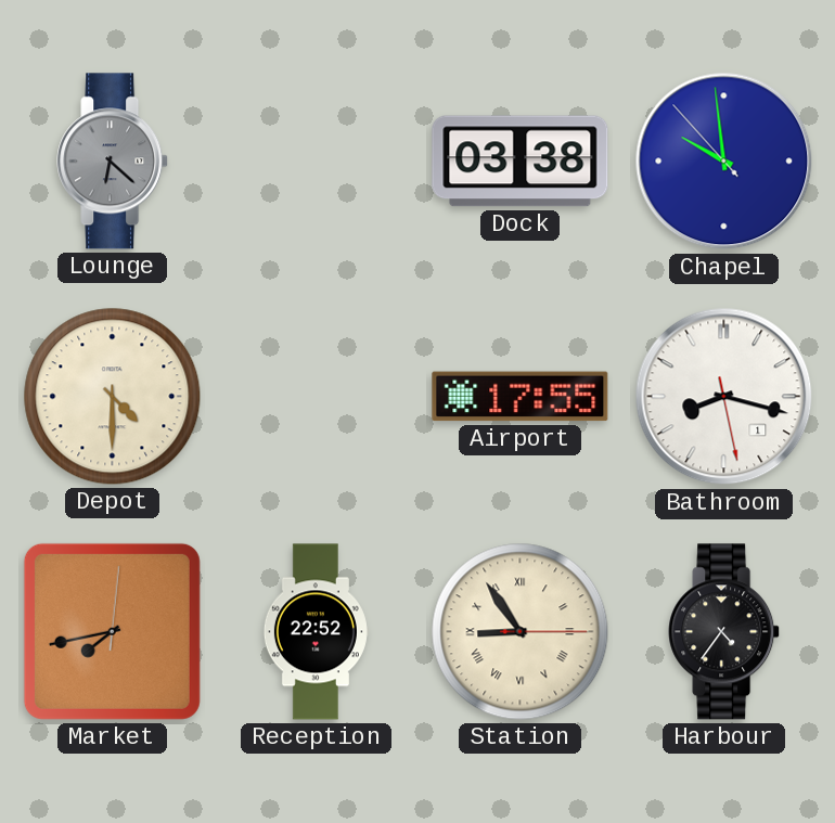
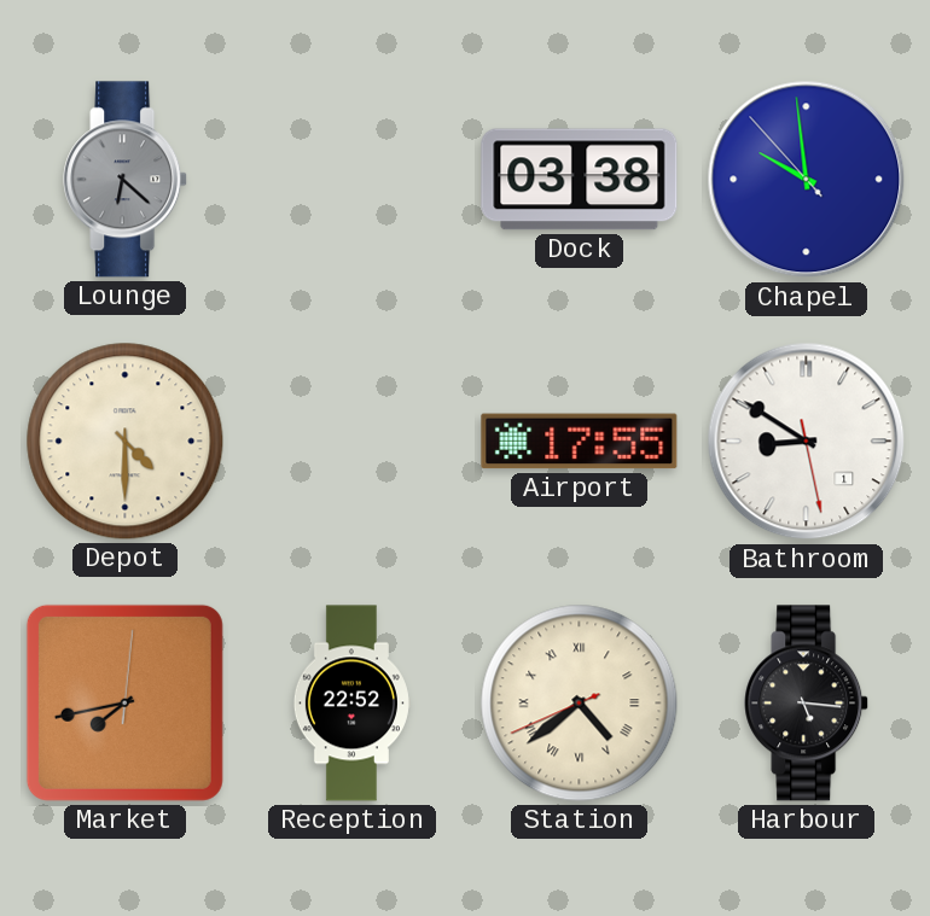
Bathroom: 8:17 -> 8:50
Station: 8:54 -> 4:38
Harbour: 4:36 -> 5:16
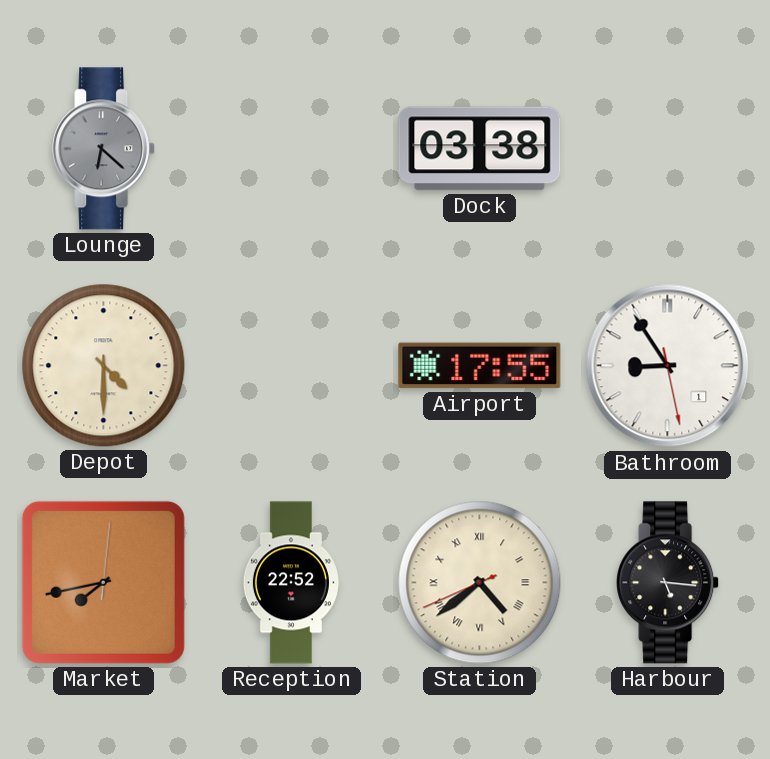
Chapel: 9:58 -> none
Bathroom: 8:50 -> 8:54
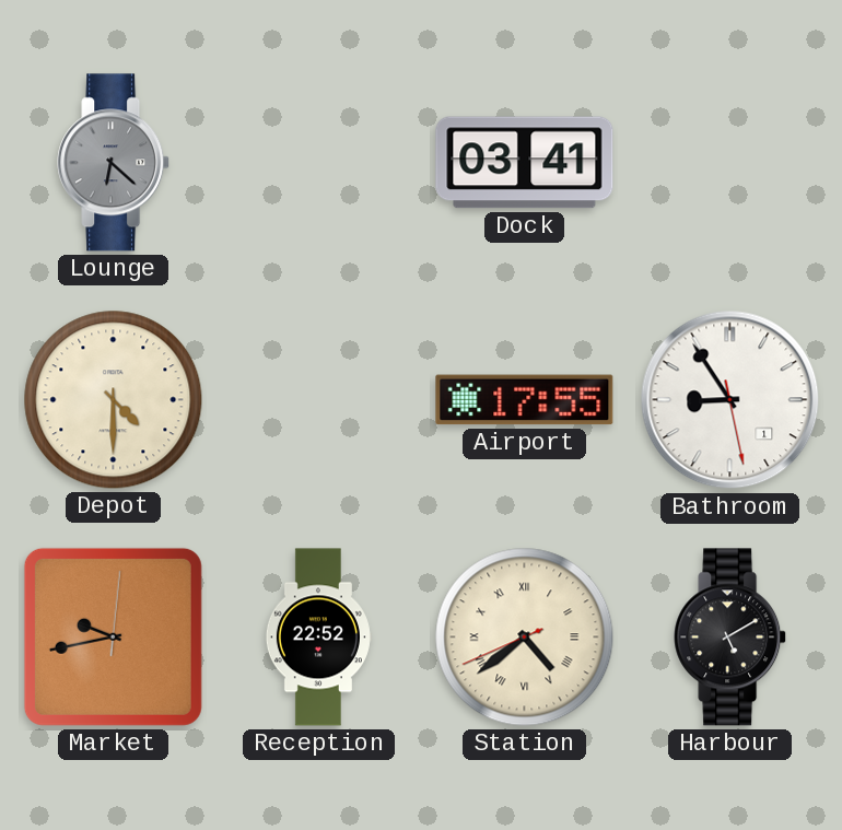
Dock: 03:38 -> 03:41
Market: 7:43 -> 9:43
Harbour: 5:16 -> 5:10
